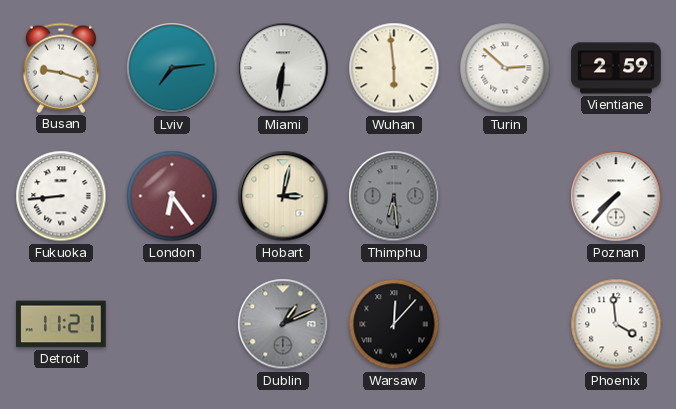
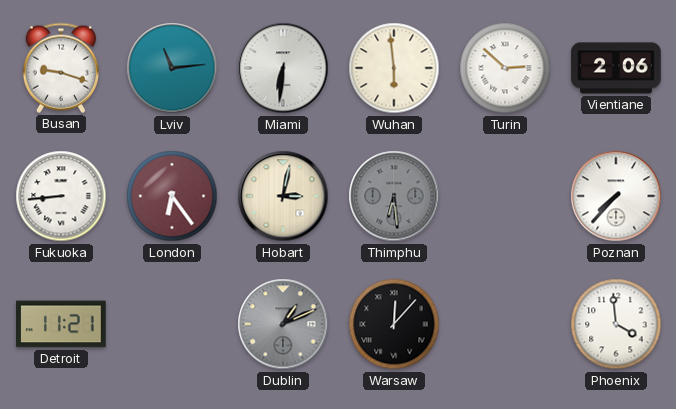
Lviv: 7:14 -> 11:14
Vientiane: 2:59 -> 2:06
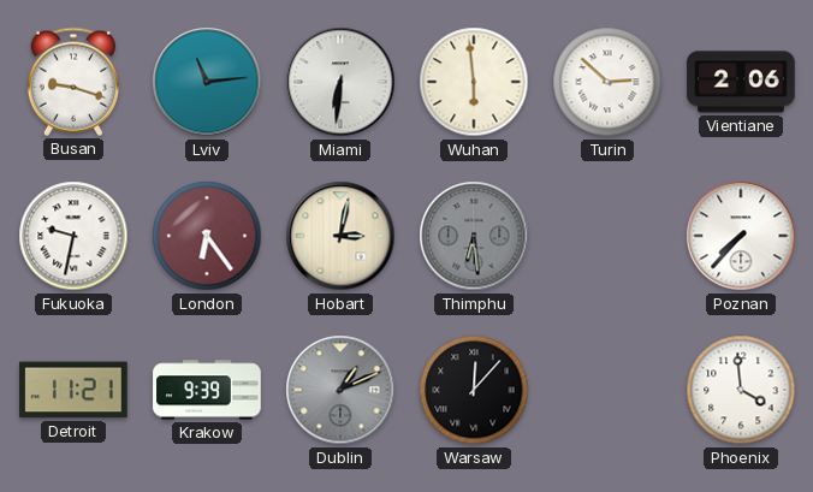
Fukuoka: 8:44 -> 9:32
Krakow: none -> 9:39
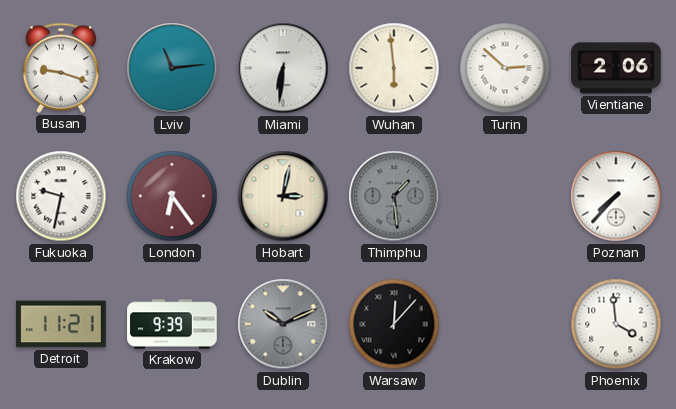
Thimphu: 6:29 -> 1:29
Dublin: 1:11 -> 10:11
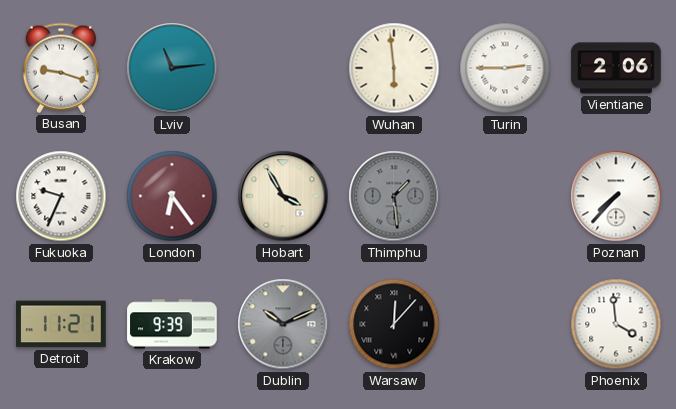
Miami: 6:31 -> none
Turin: 2:52 -> 2:45
Fukuoka: 9:32 -> 9:34
Hobart: 3:02 -> 3:55
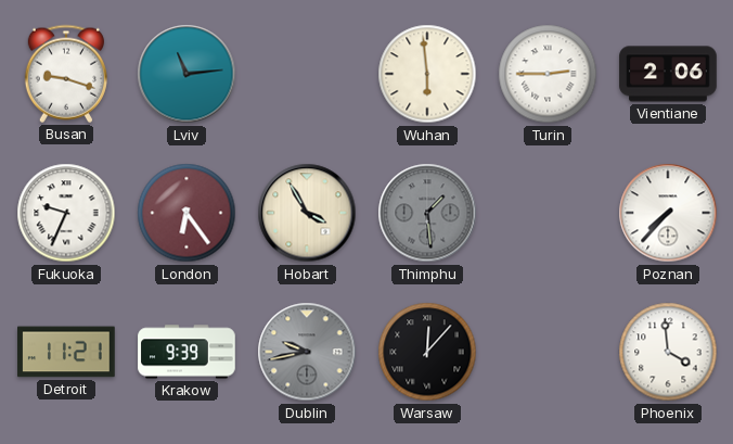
Dublin: 10:11 -> 9:43
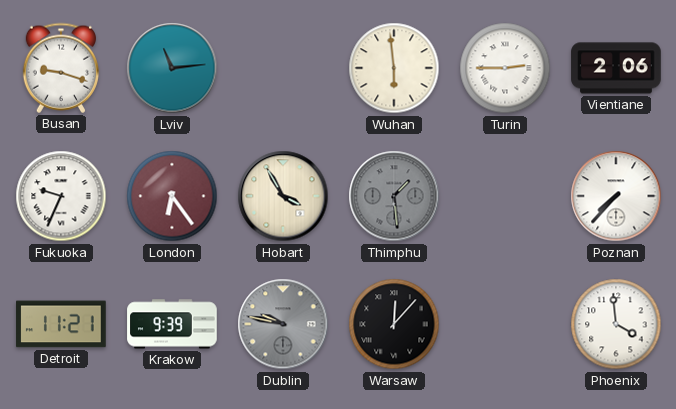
Dublin: 9:43 -> 9:47
